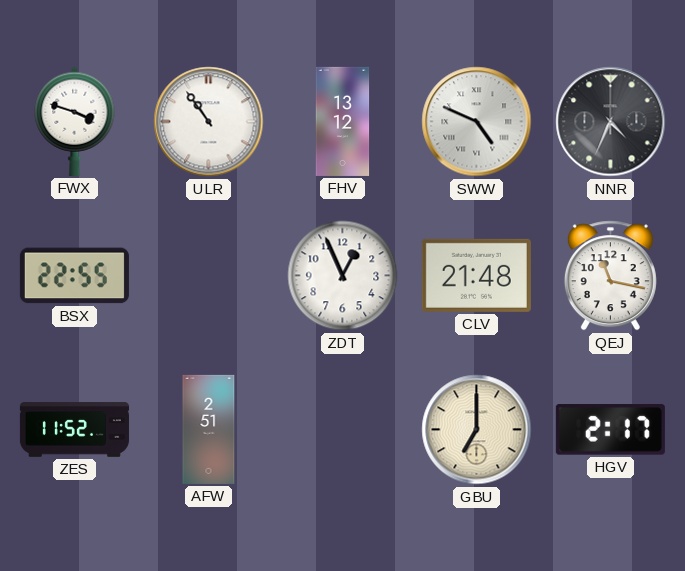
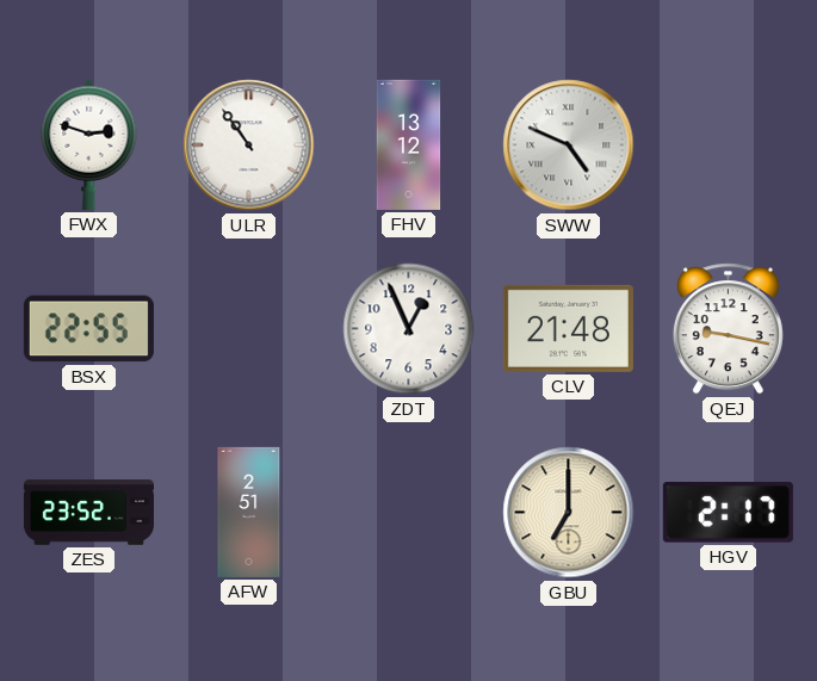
FWX: 3:48 -> 2:48
NNR: 4:34 -> none
QEJ: 11:17 -> 9:17
ZES: 11:52 -> 23:52
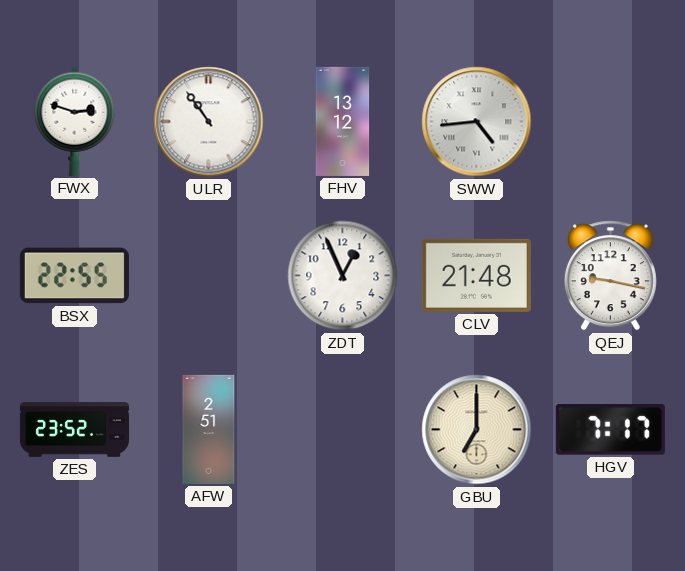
SWW: 4:49 -> 4:44
HGV: 2:17 -> 7:17
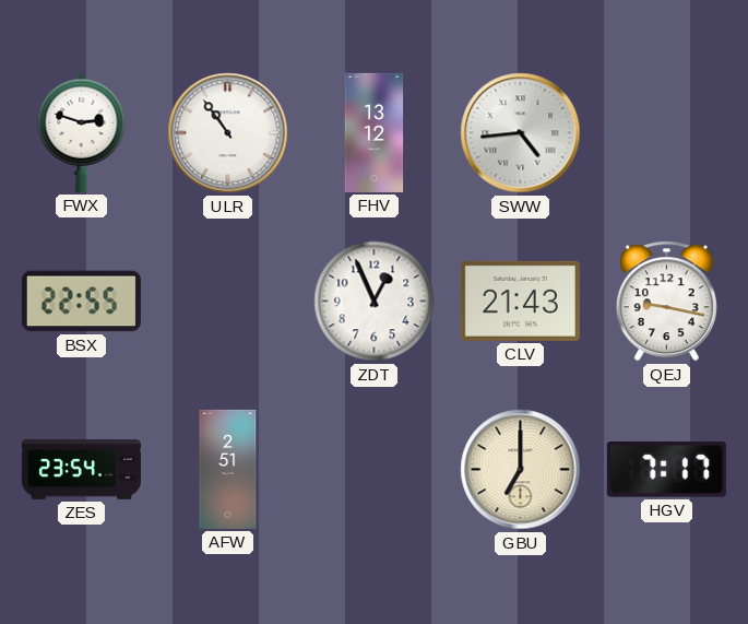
CLV: 21:48 -> 21:43
ZES: 23:52 -> 23:54
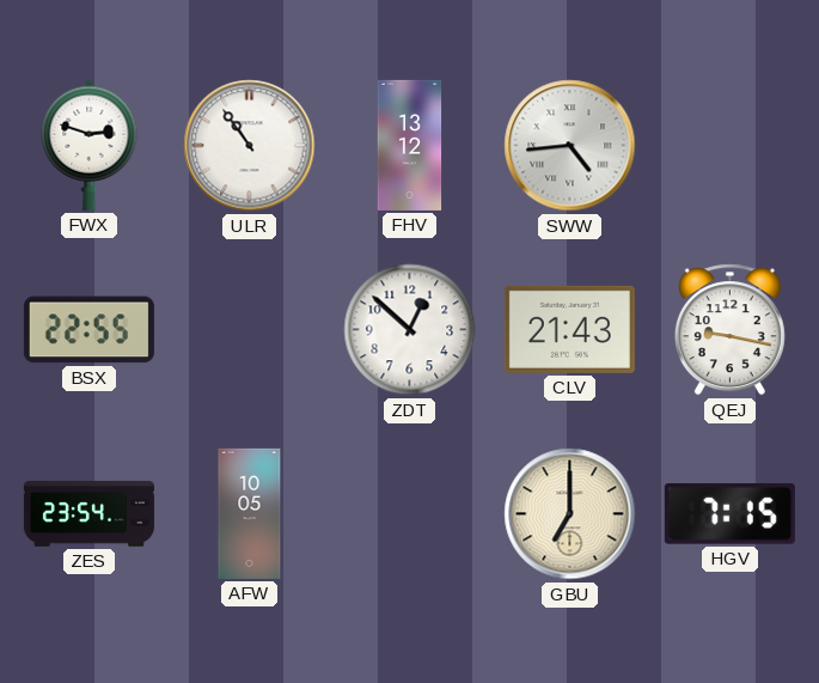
ZDT: 12:56 -> 12:52
AFW: 2:51 -> 10:05
HGV: 7:17 -> 7:15
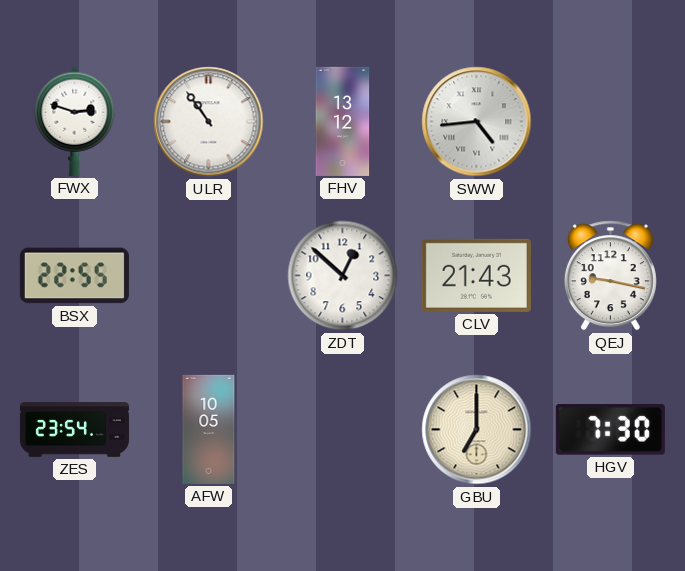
HGV: 7:15 -> 7:30
